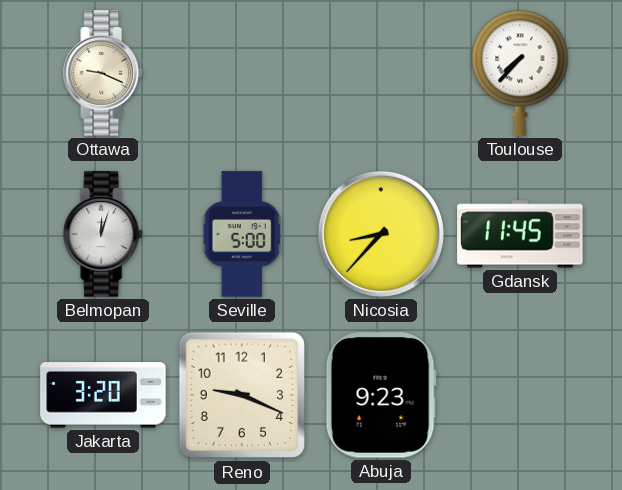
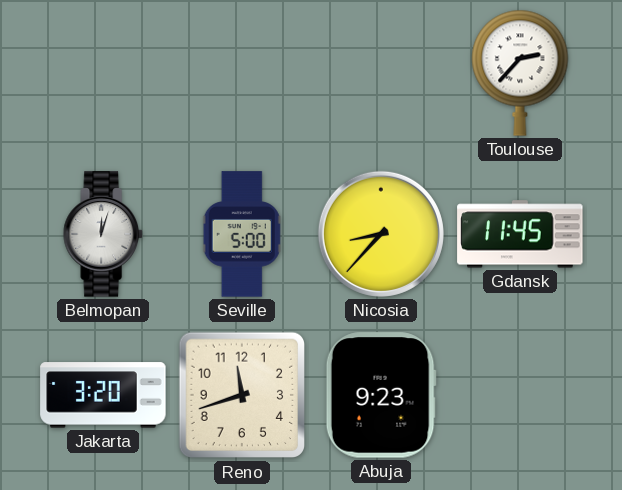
Ottawa: 9:19 -> none
Toulouse: 7:37 -> 2:37
Reno: 9:19 -> 11:42
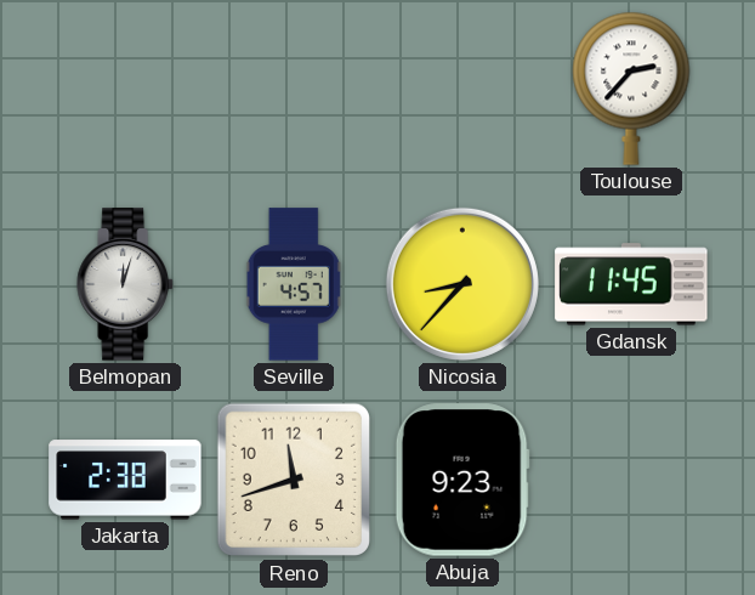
Seville: 5:00 -> 4:57
Jakarta: 3:20 -> 2:38
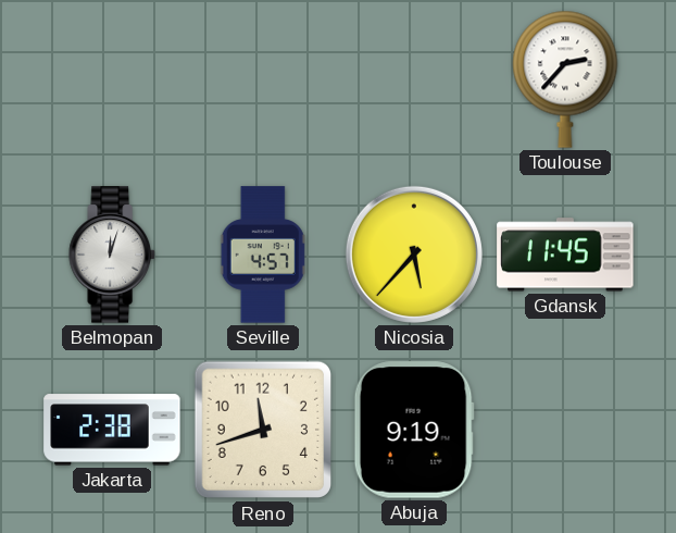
Nicosia: 8:37 -> 5:37
Abuja: 9:23 -> 9:19
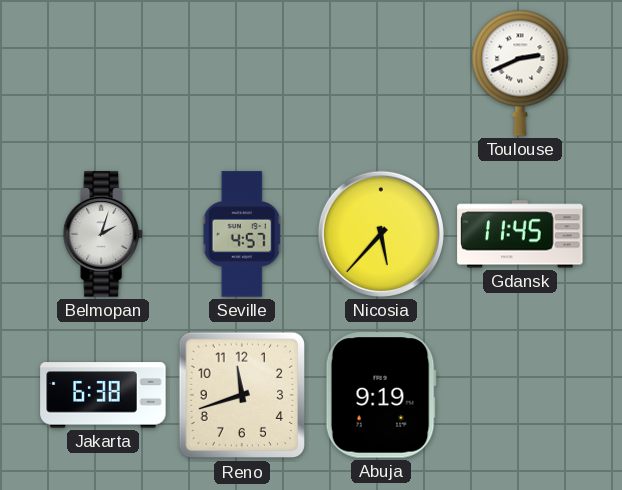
Toulouse: 2:37 -> 2:41
Belmopan: 12:03 -> 2:03
Jakarta: 2:38 -> 6:38
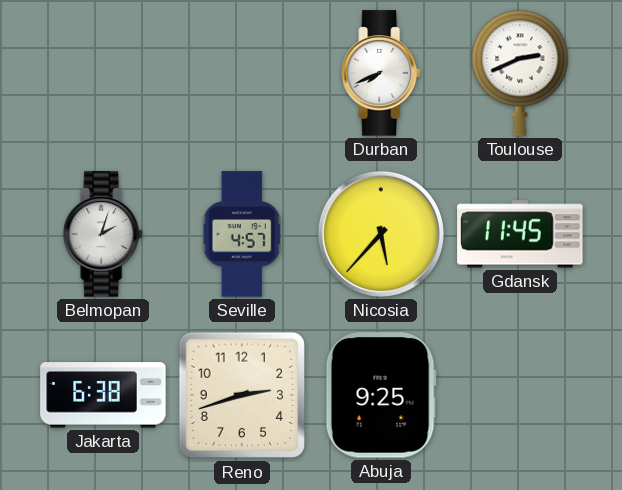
Durban: none -> 7:41
Reno: 11:42 -> 2:42
Abuja: 9:19 -> 9:25
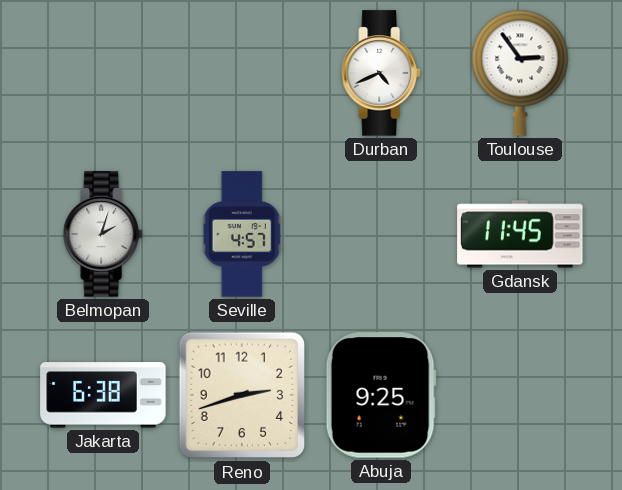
Durban: 7:41 -> 4:41
Toulouse: 2:41 -> 2:54
Nicosia: 5:37 -> none
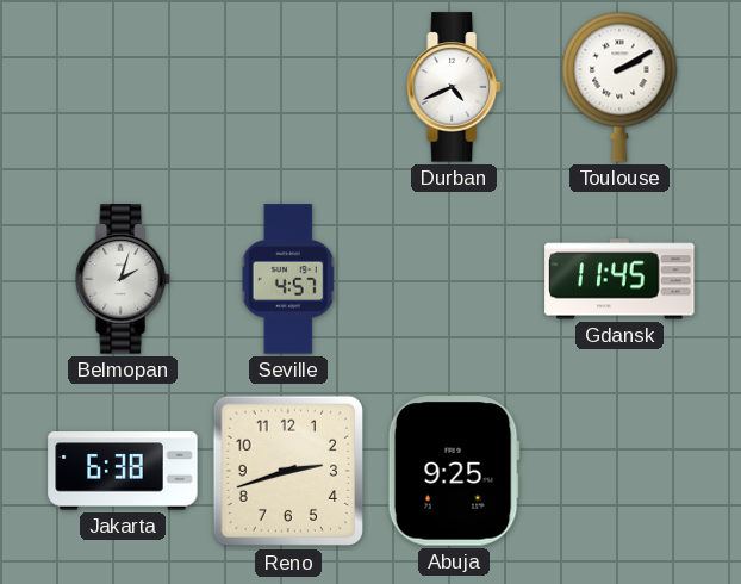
Toulouse: 2:54 -> 2:10
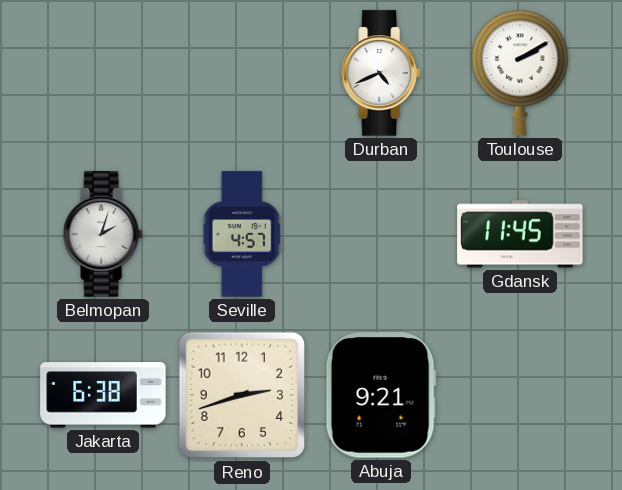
Abuja: 9:25 -> 9:21
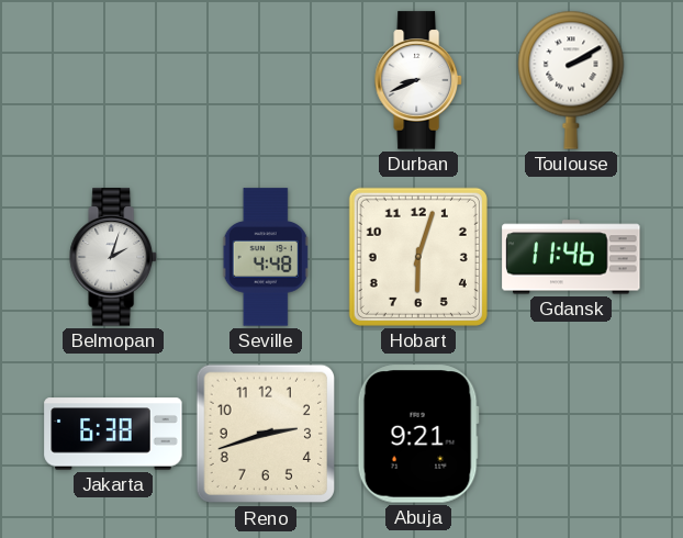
Durban: 4:41 -> 8:41
Seville: 4:57 -> 4:48
Hobart: none -> 6:03
Gdansk: 11:45 -> 11:46
